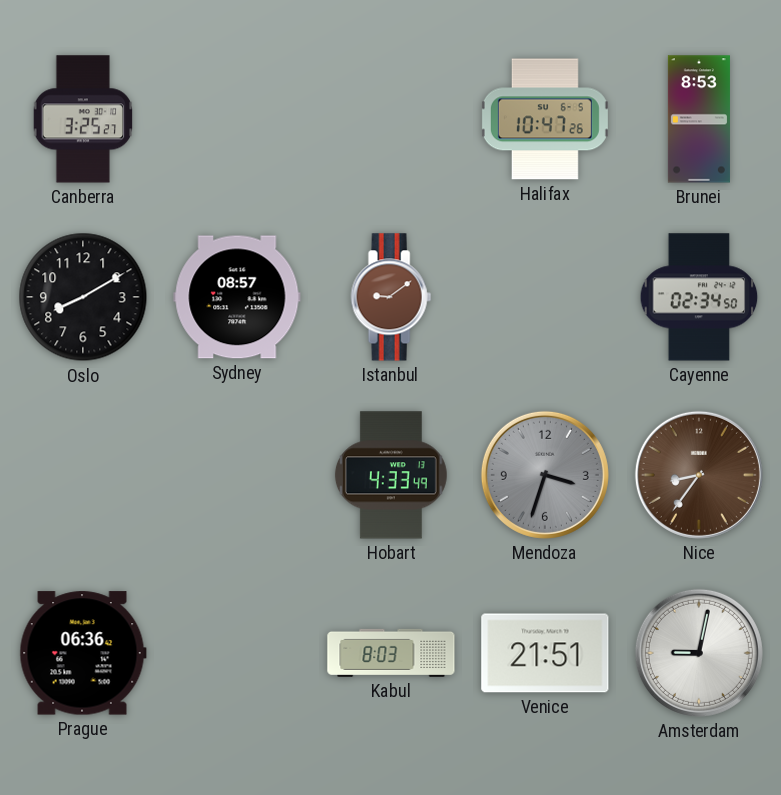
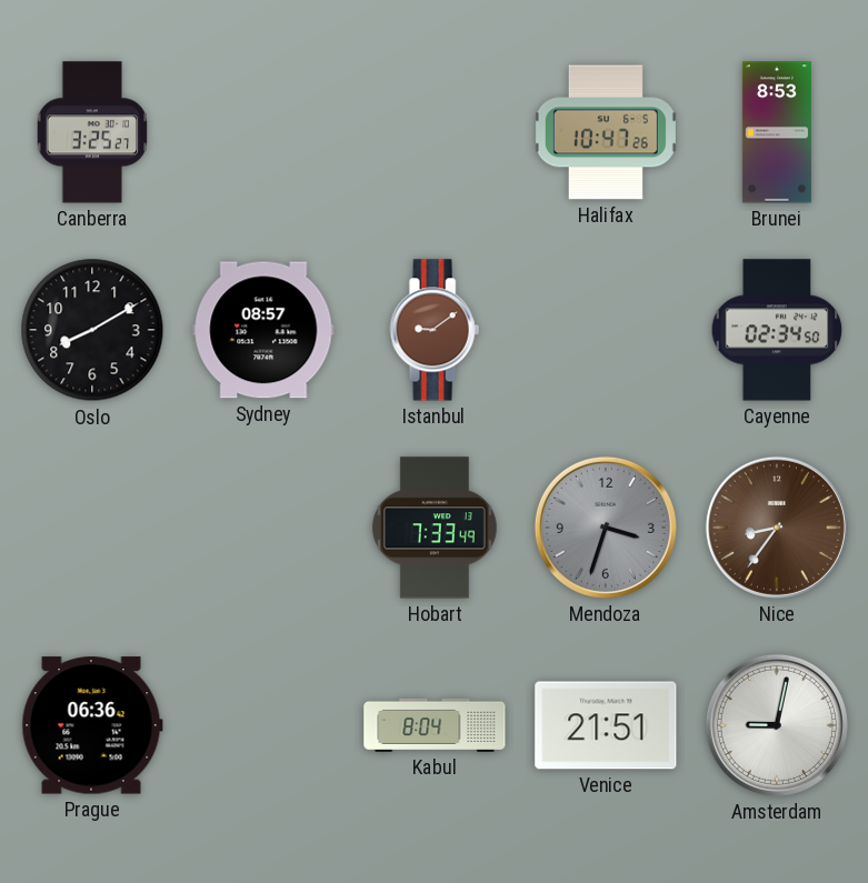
Hobart: 4:33 -> 7:33
Kabul: 8:03 -> 8:04
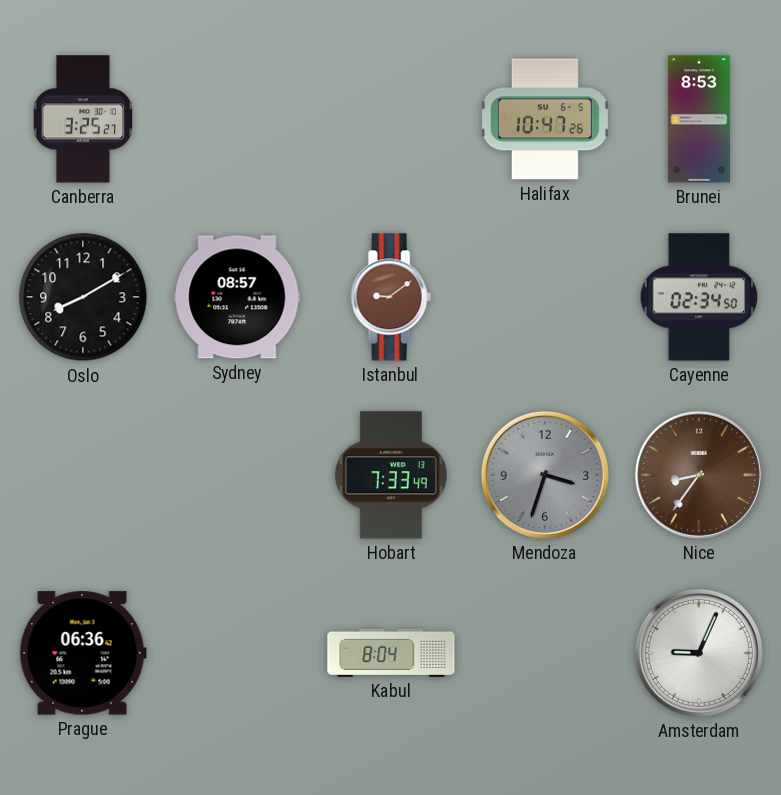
Venice: 21:51 -> none
Amsterdam: 9:02 -> 9:04
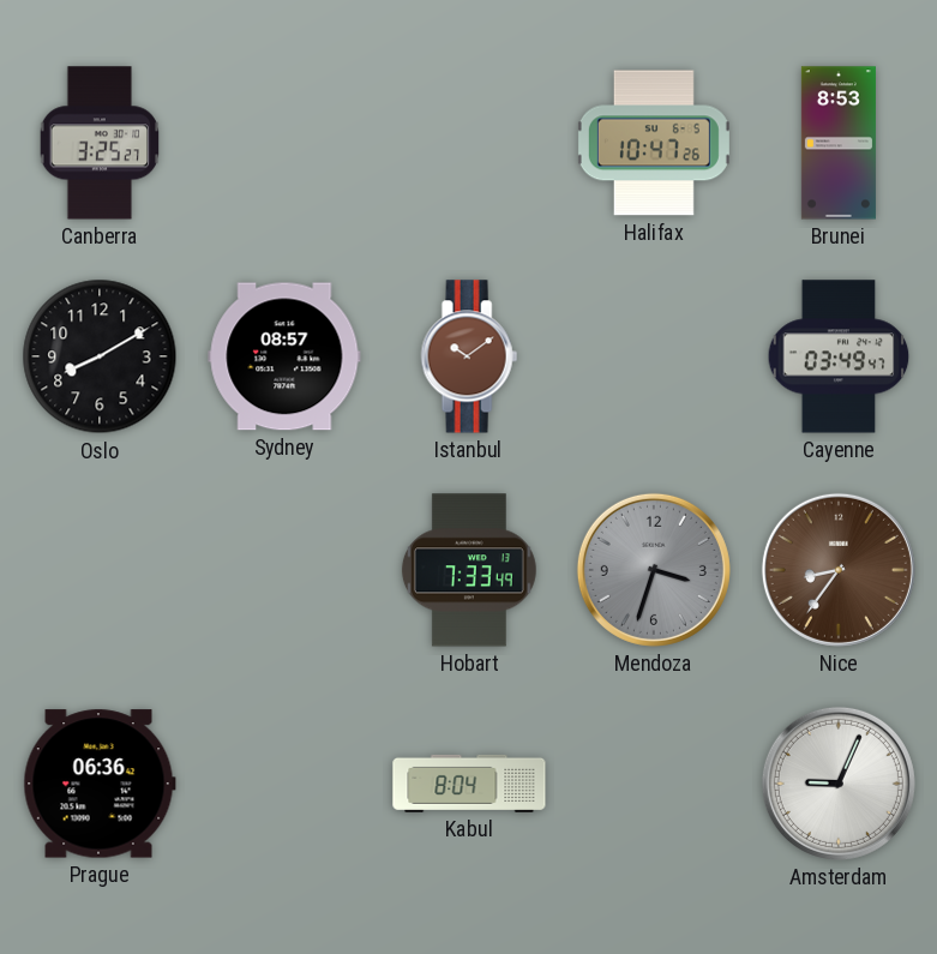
Istanbul: 9:09 -> 10:09
Cayenne: 02:34 -> 03:49
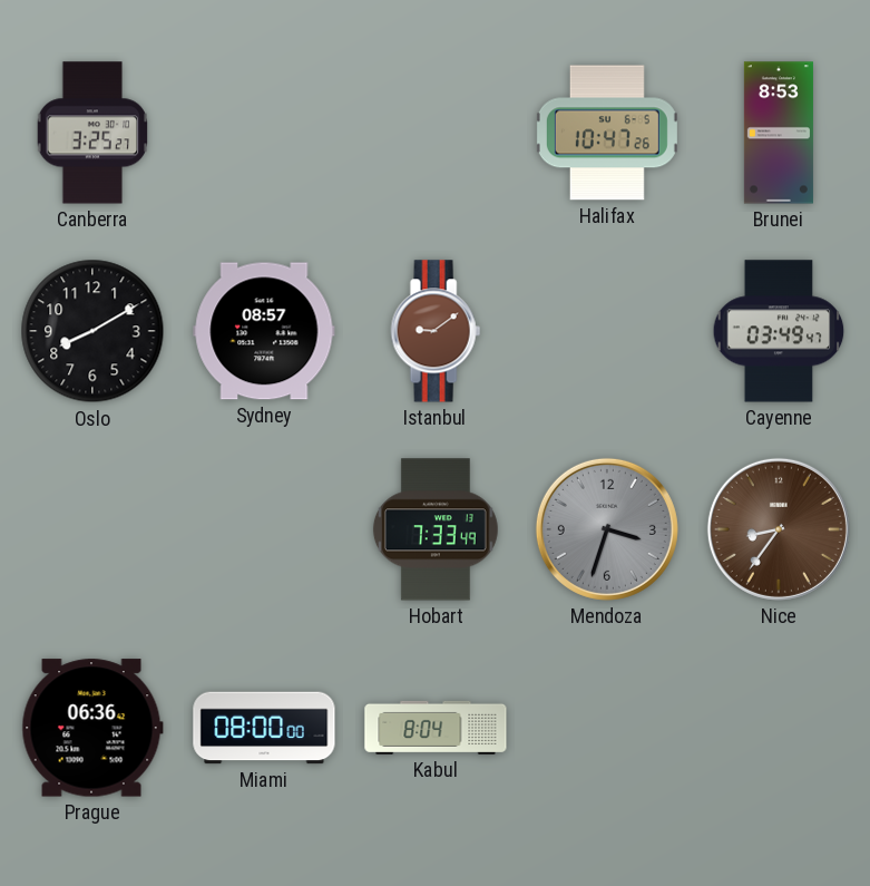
Istanbul: 10:09 -> 9:09
Miami: none -> 08:00
Amsterdam: 9:04 -> none
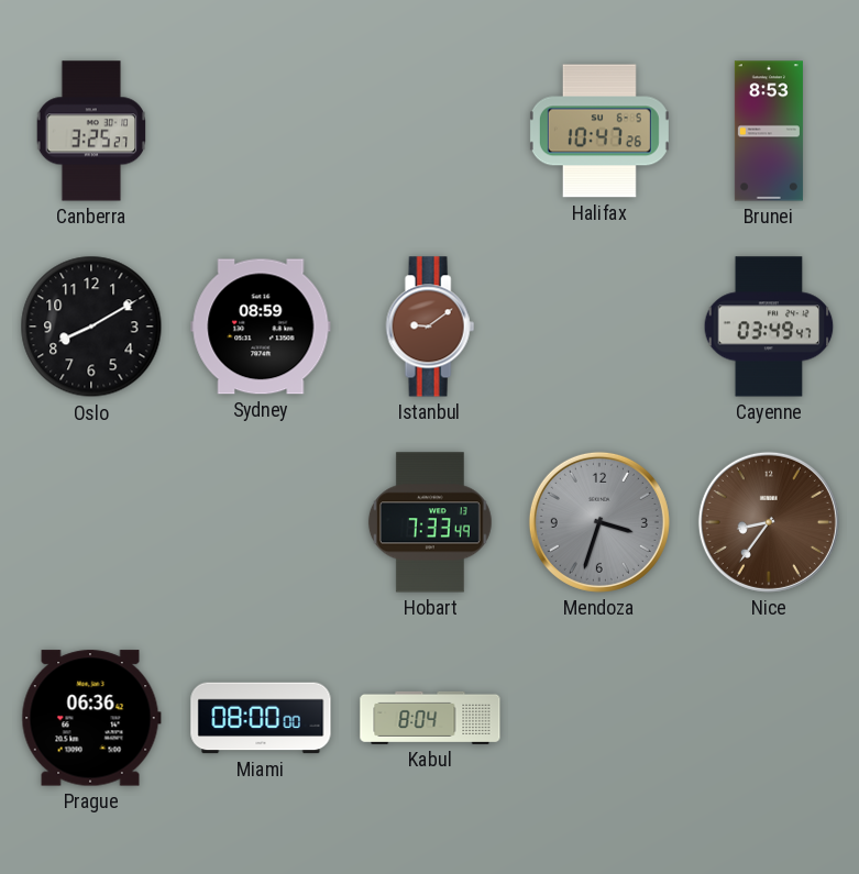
Sydney: 08:57 -> 08:59
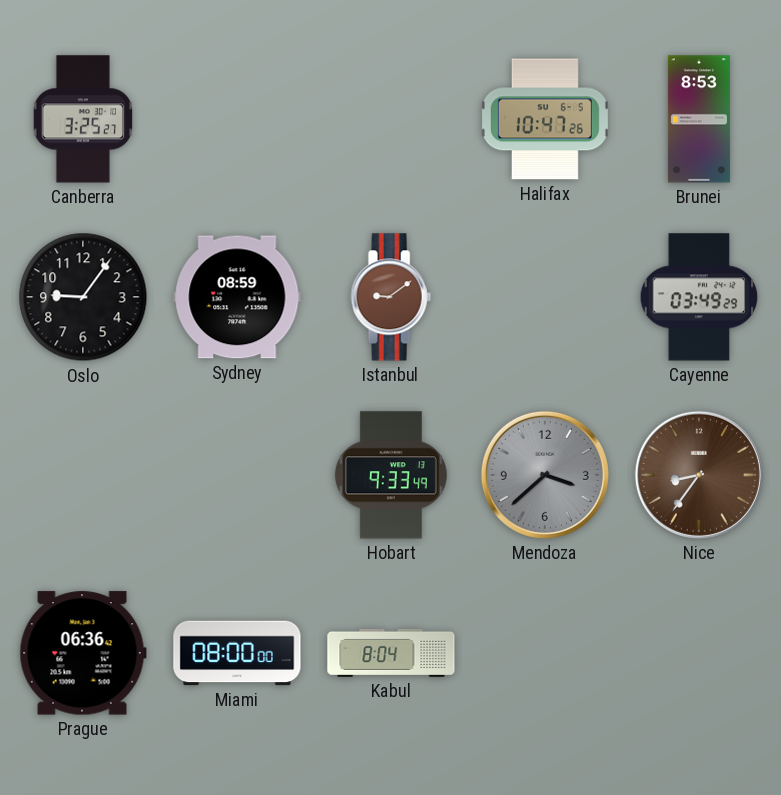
Oslo: 8:10 -> 9:06
Cayenne: 03:49:47 -> 03:49:29
Hobart: 7:33 -> 9:33
Mendoza: 3:33 -> 3:38
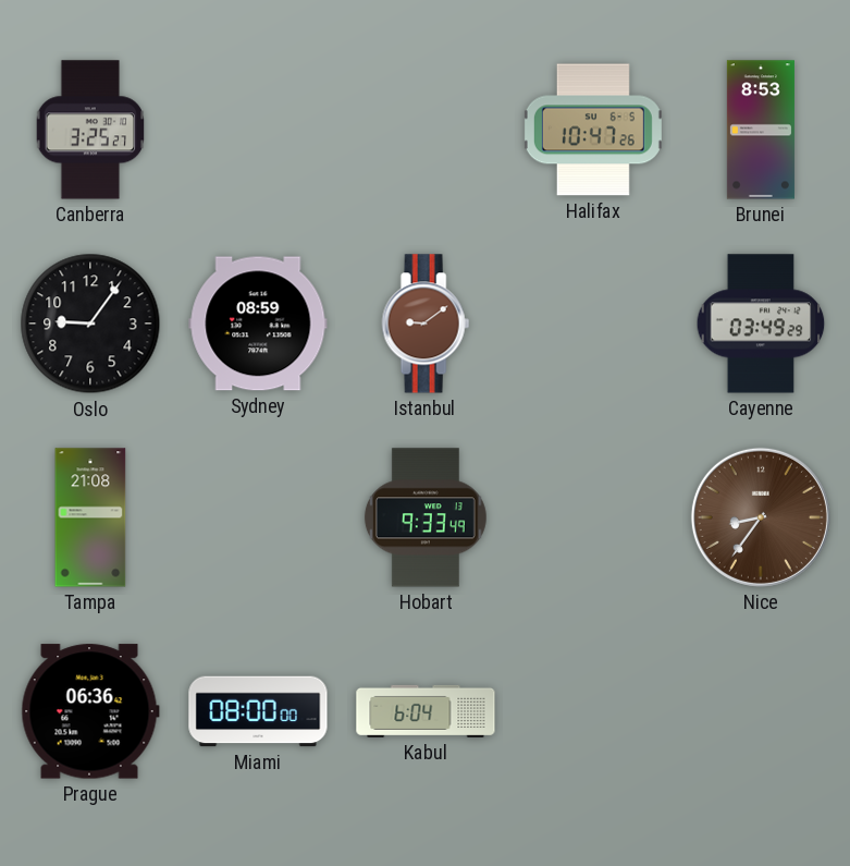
Tampa: none -> 21:08
Mendoza: 3:38 -> none
Kabul: 8:04 -> 6:04
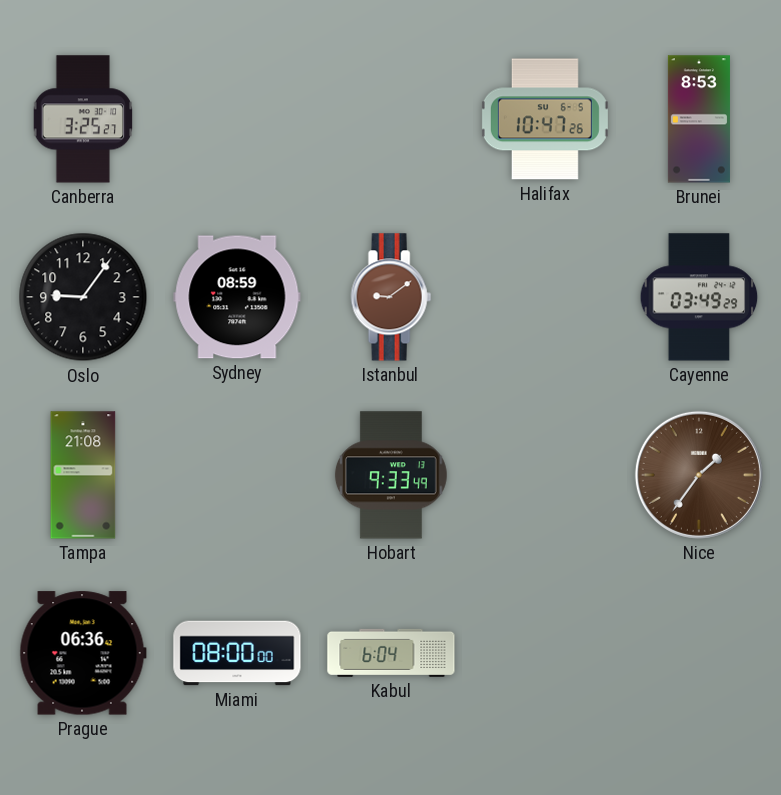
Nice: 8:36 -> 1:36
